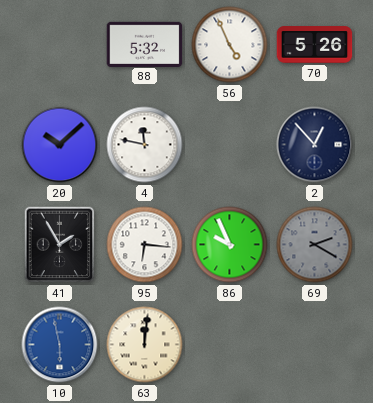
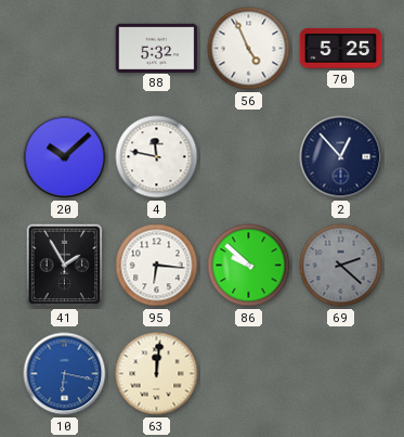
70: 5:26 -> 5:25
86: 9:56 -> 9:52
69: 2:20 -> 2:22
10: 5:58 -> 6:17
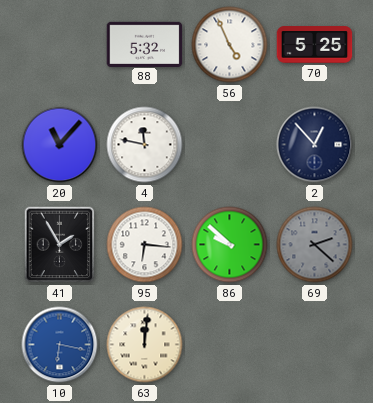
20: 10:08 -> 11:07
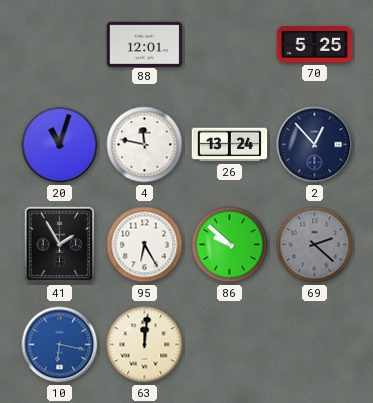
88: 5:32 -> 12:01
56: 4:56 -> none
20: 11:07 -> 11:03
26: none -> 13:24
95: 6:16 -> 6:25
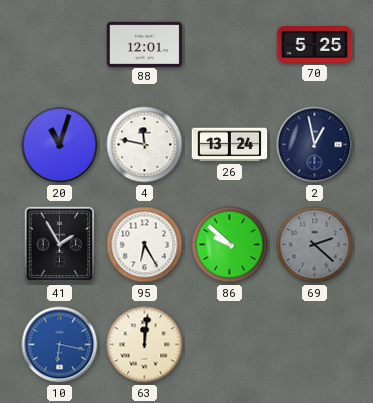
2: 12:53 -> 12:58
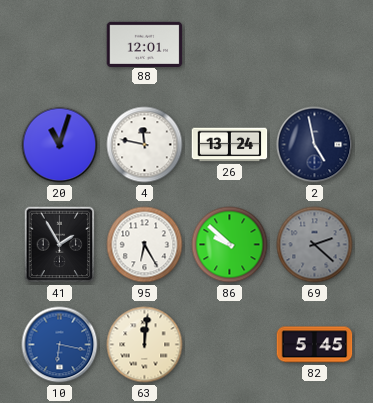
70: 5:25 -> none
2: 12:58 -> 4:58
82: none -> 5:45
